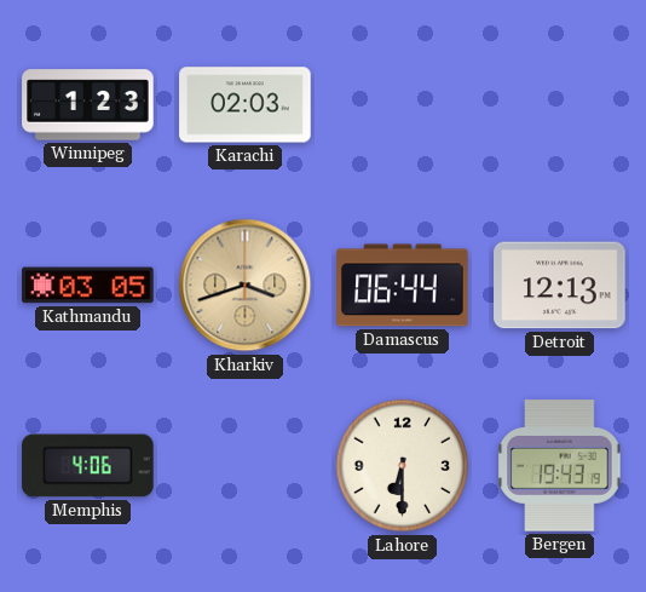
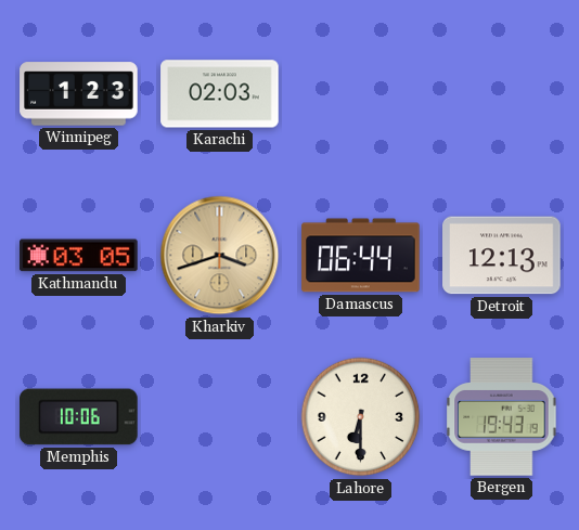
Memphis: 4:06 -> 10:06
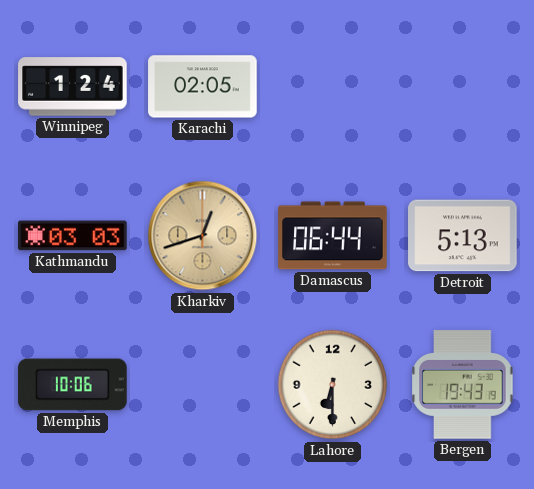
Winnipeg: 1:23 -> 1:24
Karachi: 02:03 -> 02:05
Kathmandu: 03:05 -> 03:03
Kharkiv: 3:42 -> 12:42
Detroit: 12:13 -> 5:13
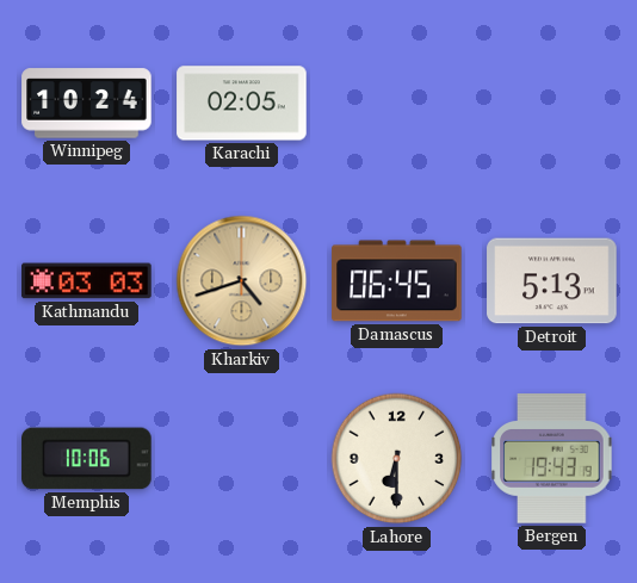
Winnipeg: 1:24 -> 10:24
Kharkiv: 12:42 -> 4:42
Damascus: 06:44 -> 06:45
